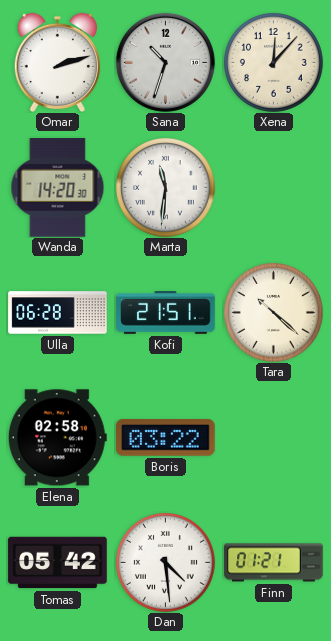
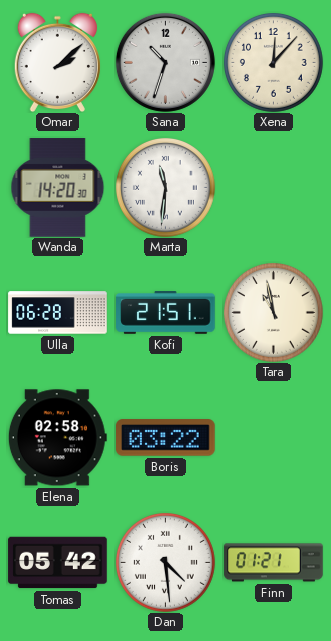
Omar: 2:12 -> 2:08
Tara: 10:22 -> 10:58
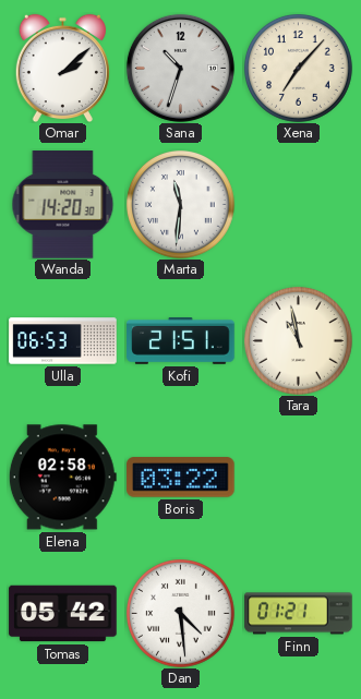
Xena: 12:07 -> 7:07
Ulla: 06:28 -> 06:53
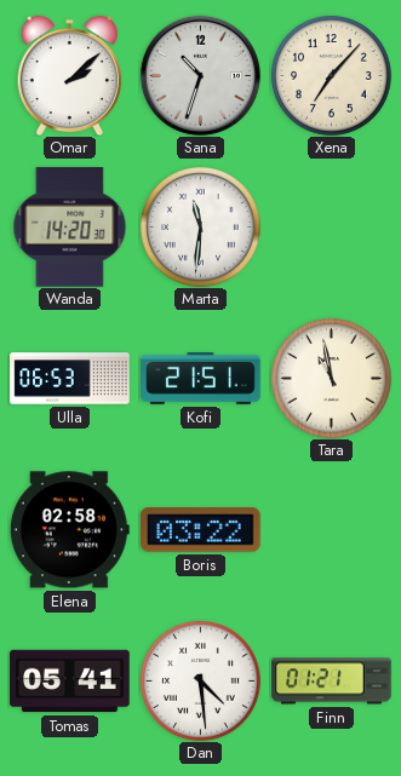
Tomas: 05:42 -> 05:41
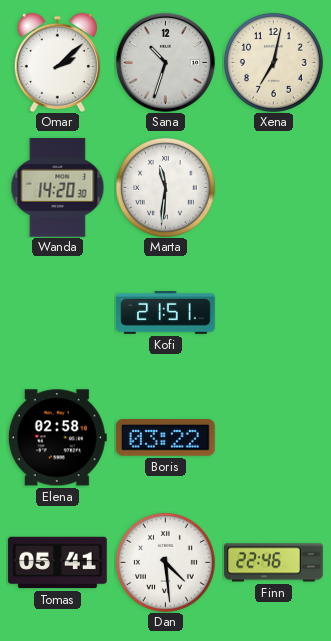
Xena: 7:07 -> 7:02
Ulla: 06:53 -> none
Tara: 10:58 -> none
Finn: 01:21 -> 22:46
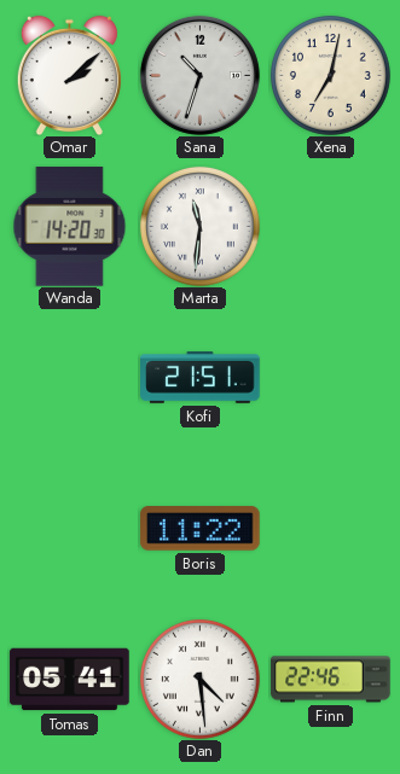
Elena: 02:58 -> none
Boris: 03:22 -> 11:22
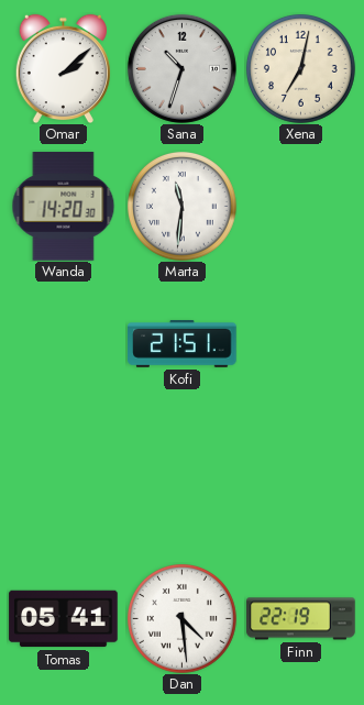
Boris: 11:22 -> none
Finn: 22:46 -> 22:19
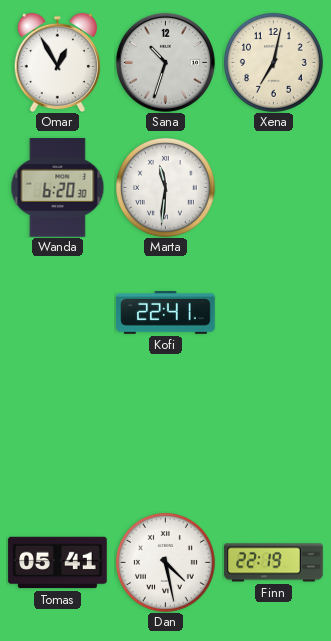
Omar: 2:08 -> 12:55
Wanda: 14:20 -> 6:20
Kofi: 21:51 -> 22:41
Dan: 4:29 -> 4:28
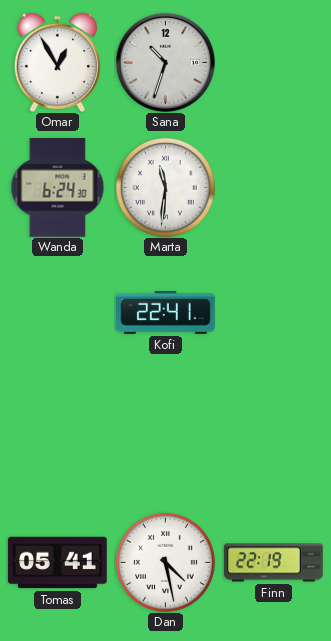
Xena: 7:02 -> none
Wanda: 6:20 -> 6:24
